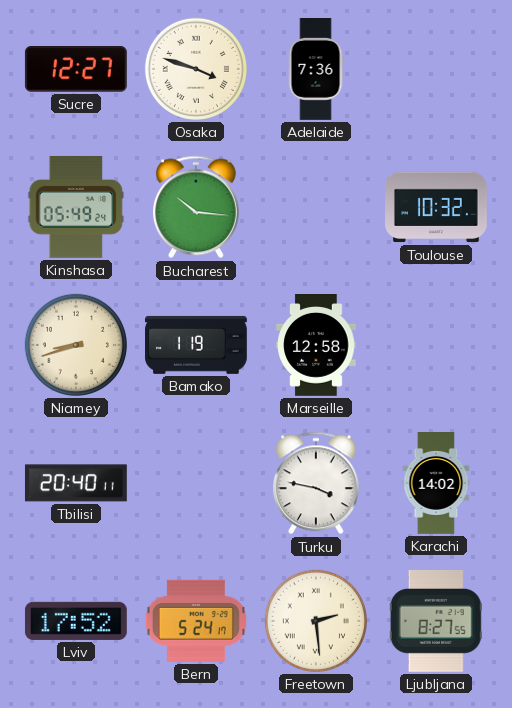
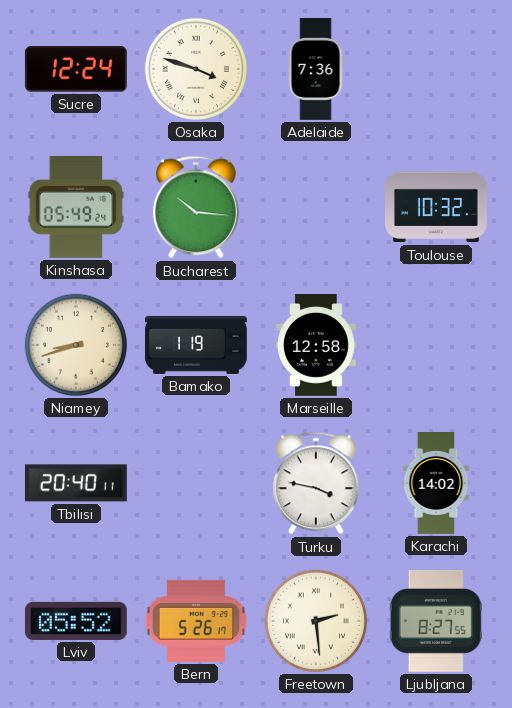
Sucre: 12:27 -> 12:24
Lviv: 17:52 -> 05:52
Bern: 5:24 -> 5:26
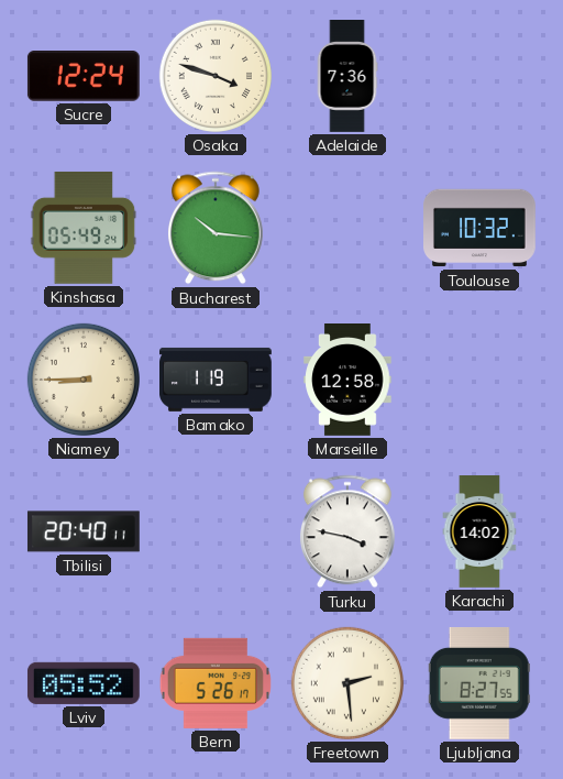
Niamey: 8:42 -> 8:45
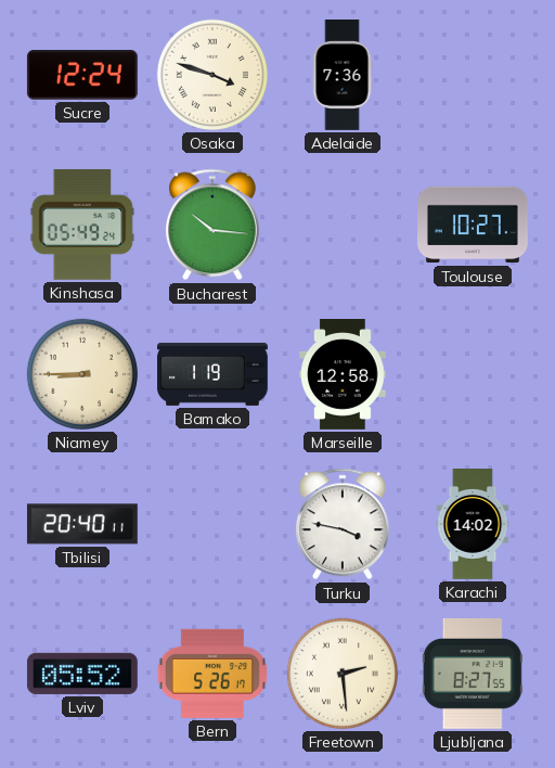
Toulouse: 10:32 -> 10:27
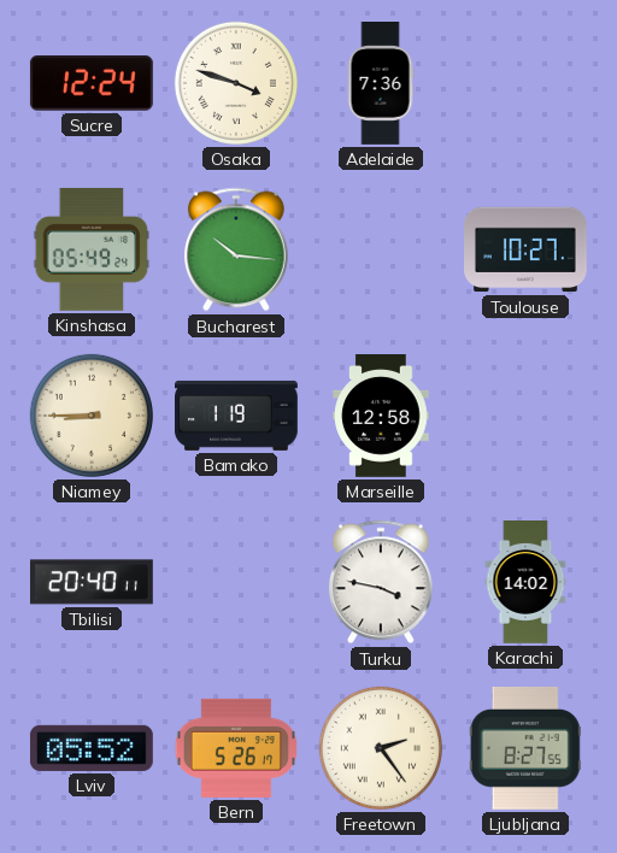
Freetown: 2:29 -> 2:24
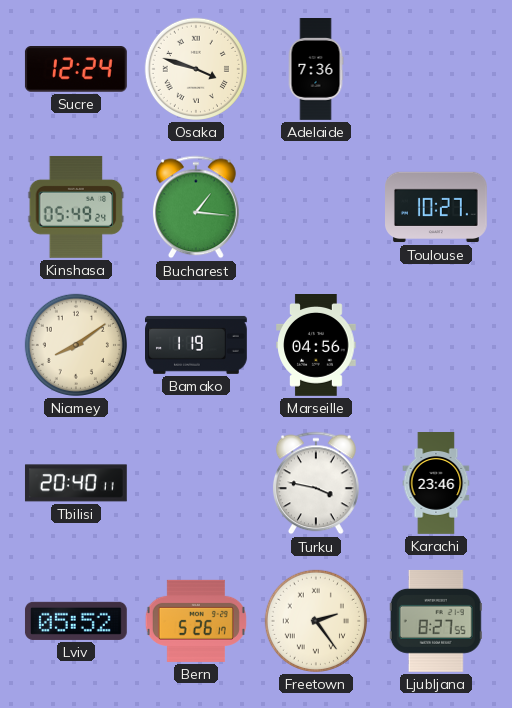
Bucharest: 10:16 -> 1:16
Niamey: 8:45 -> 8:09
Marseille: 12:58 -> 04:56
Karachi: 14:02 -> 23:46
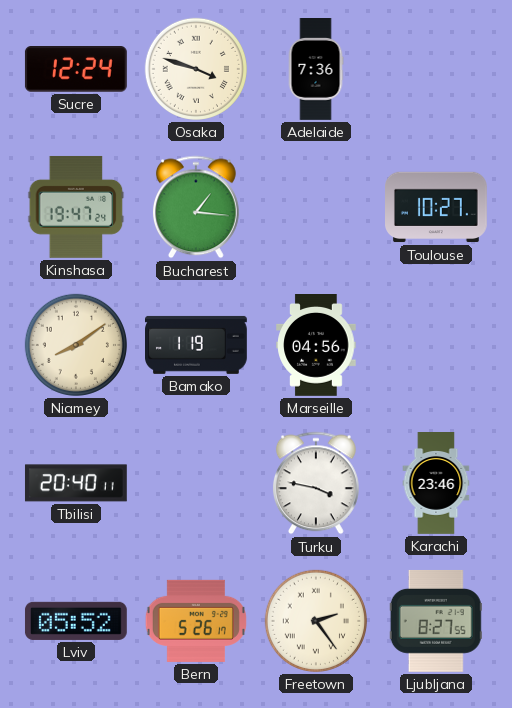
Kinshasa: 05:49 -> 19:47
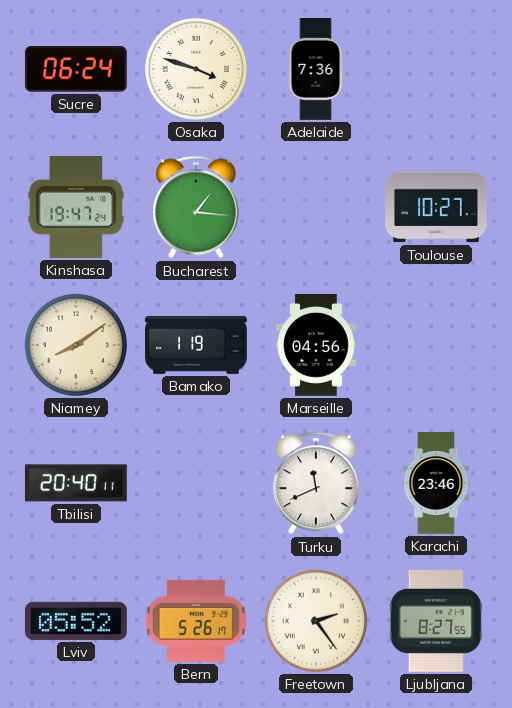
Sucre: 12:24 -> 06:24
Turku: 3:47 -> 11:41
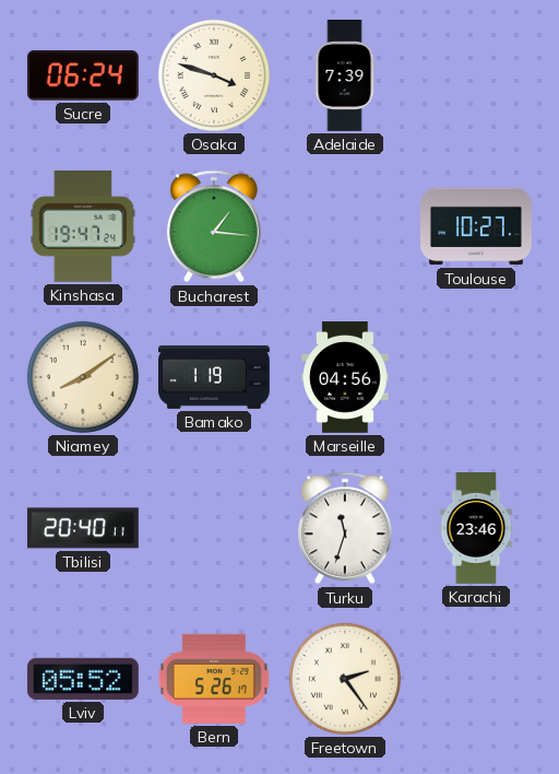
Adelaide: 7:36 -> 7:39
Turku: 11:41 -> 11:33
Ljubljana: 8:27 -> none
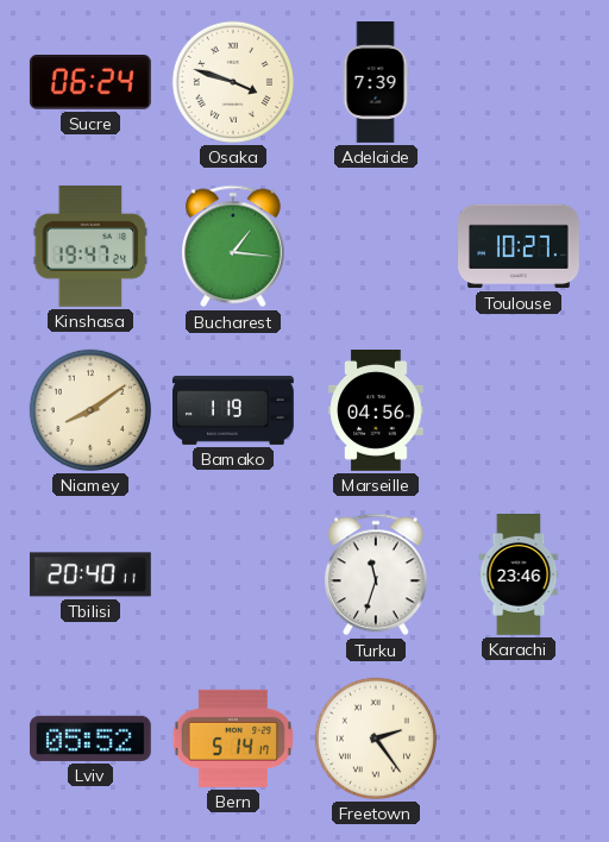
Bern: 5:26 -> 5:14
